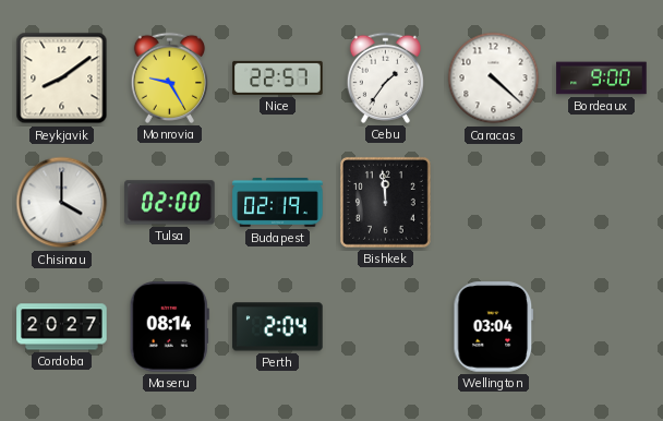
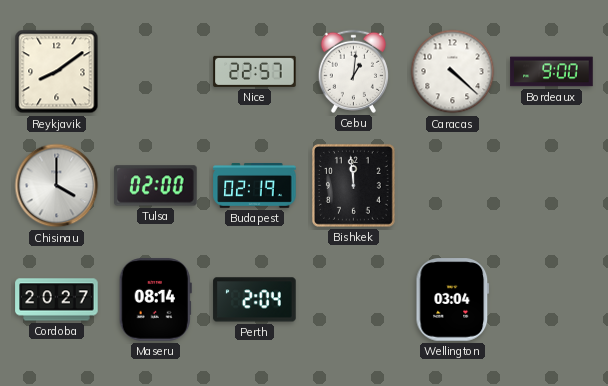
Monrovia: 9:25 -> none
Cebu: 1:36 -> 1:01
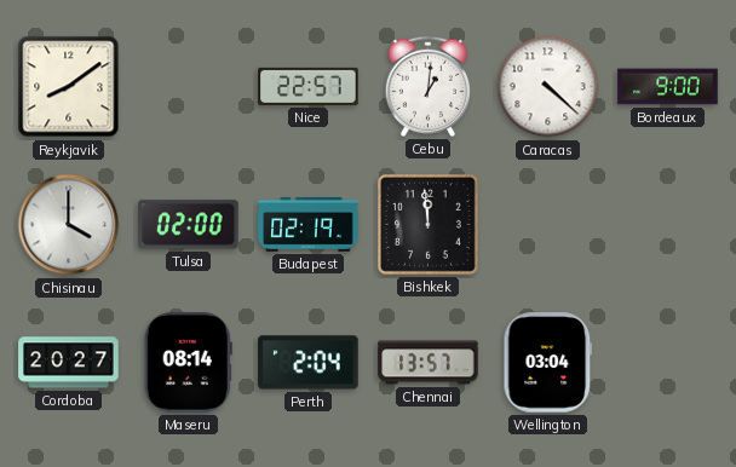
Chennai: none -> 13:57
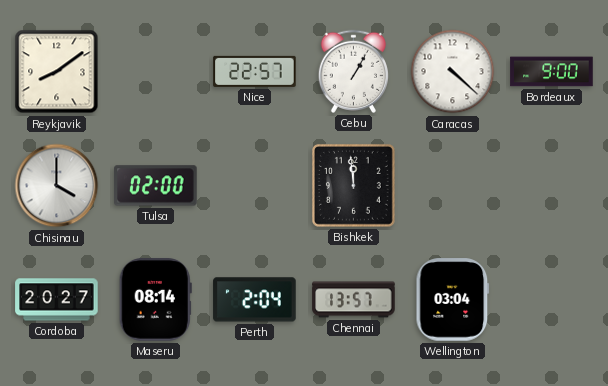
Cebu: 1:01 -> 1:05
Budapest: 02:19 -> none
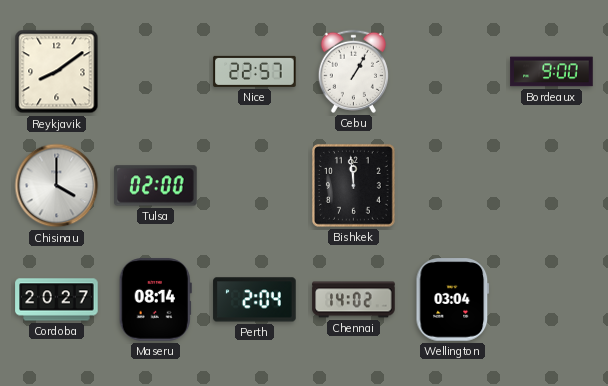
Caracas: 4:22 -> none
Chennai: 13:57 -> 14:02
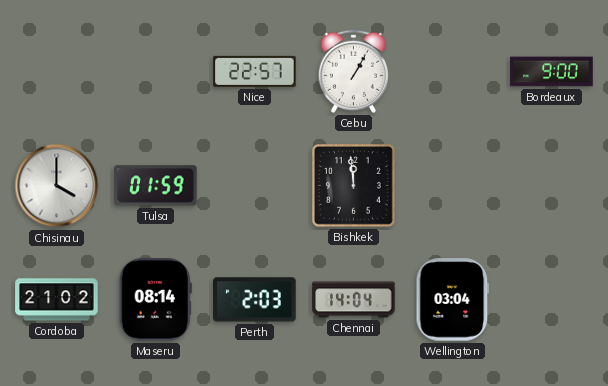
Reykjavik: 8:09 -> none
Tulsa: 02:00 -> 01:59
Cordoba: 20:27 -> 21:02
Perth: 2:04 -> 2:03
Chennai: 14:02 -> 14:04
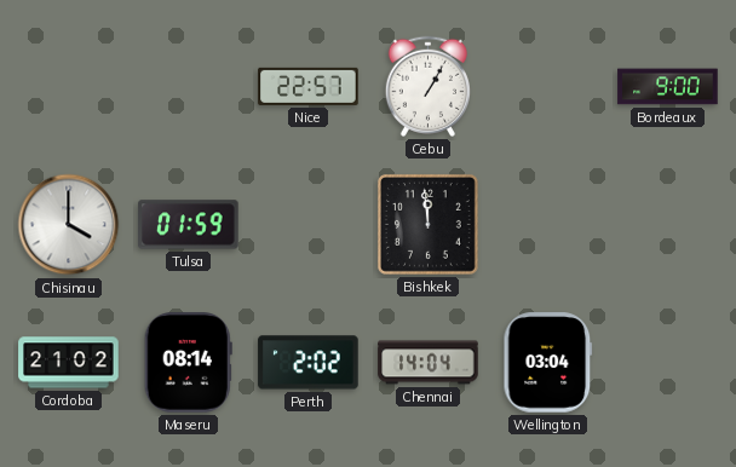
Perth: 2:03 -> 2:02
